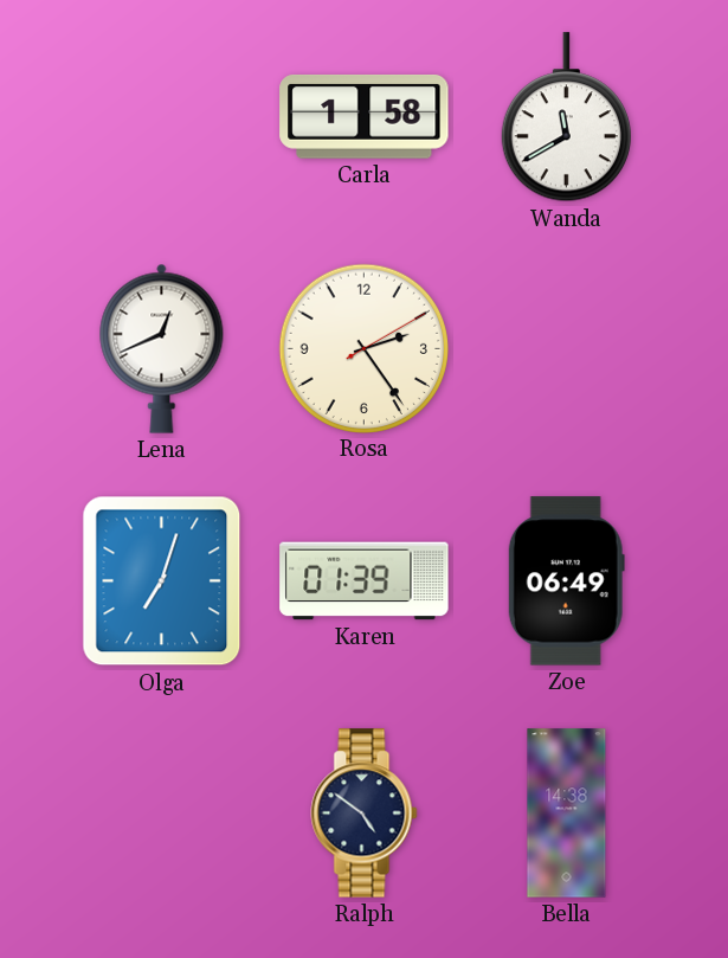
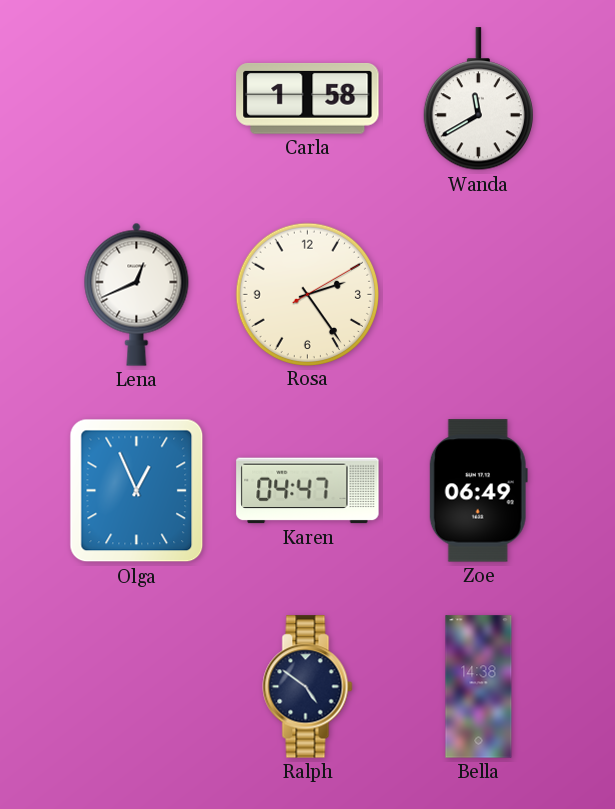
Olga: 7:03 -> 12:56
Karen: 01:39 -> 04:47
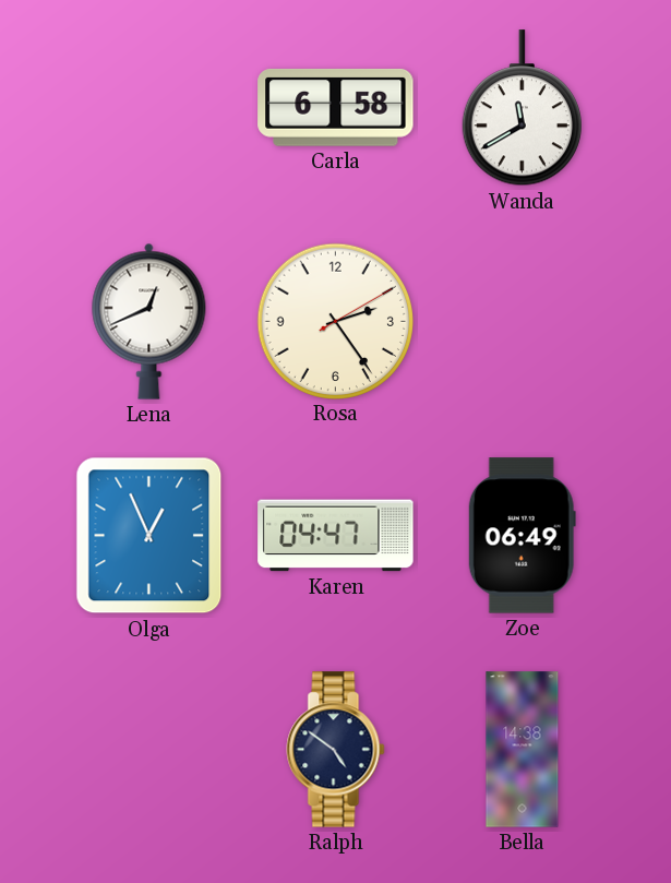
Carla: 1:58 -> 6:58
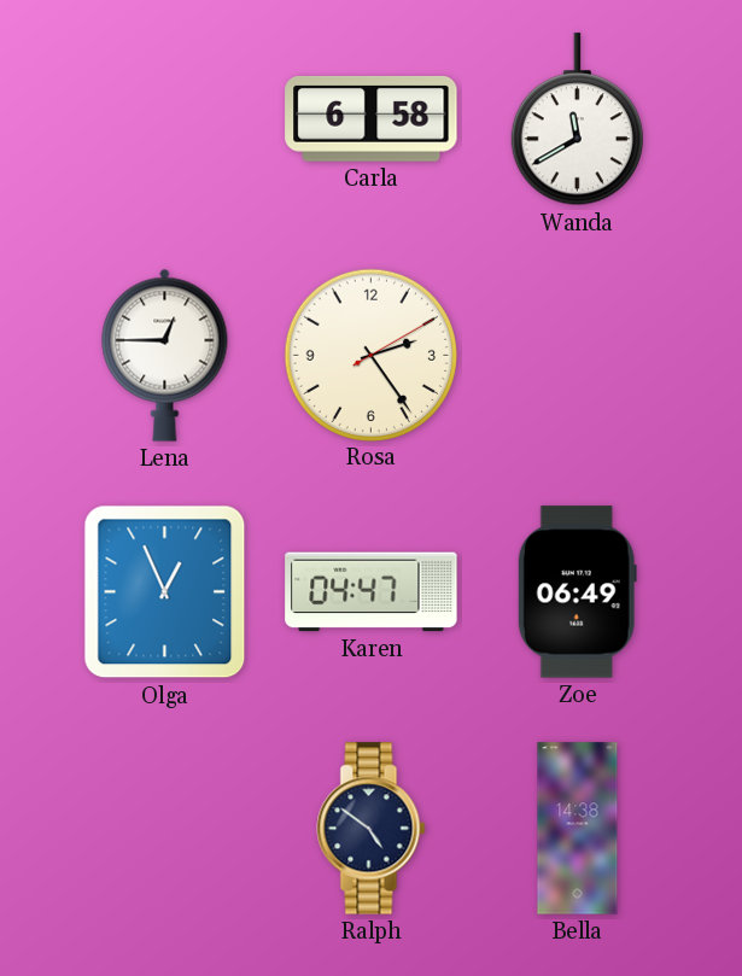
Lena: 12:41 -> 12:45
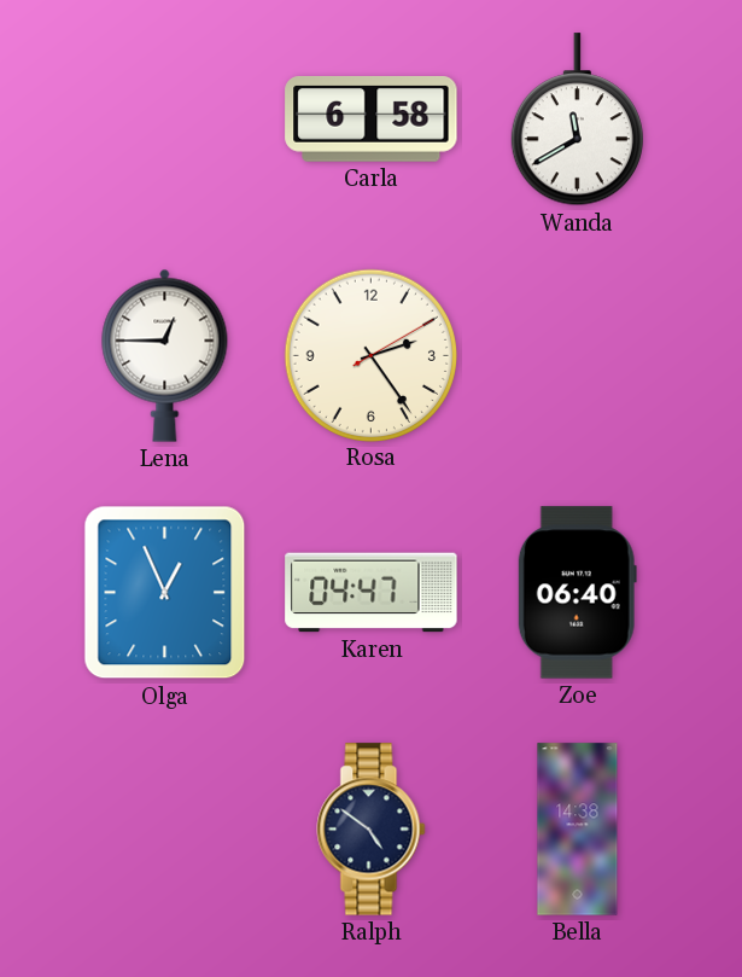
Zoe: 06:49 -> 06:40
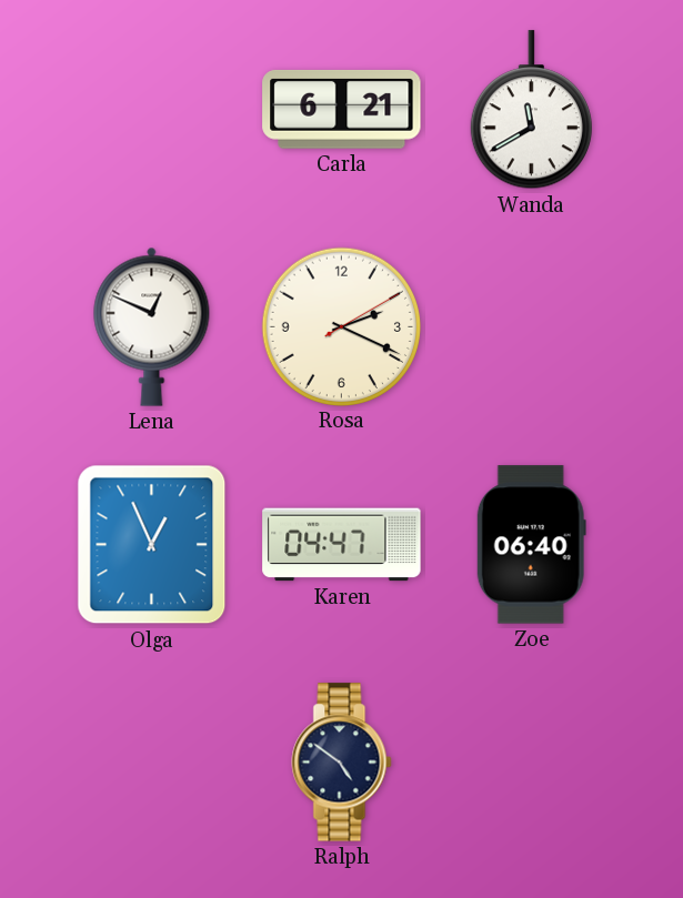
Carla: 6:58 -> 6:21
Lena: 12:45 -> 12:49
Rosa: 2:24 -> 2:19
Bella: 14:38 -> none
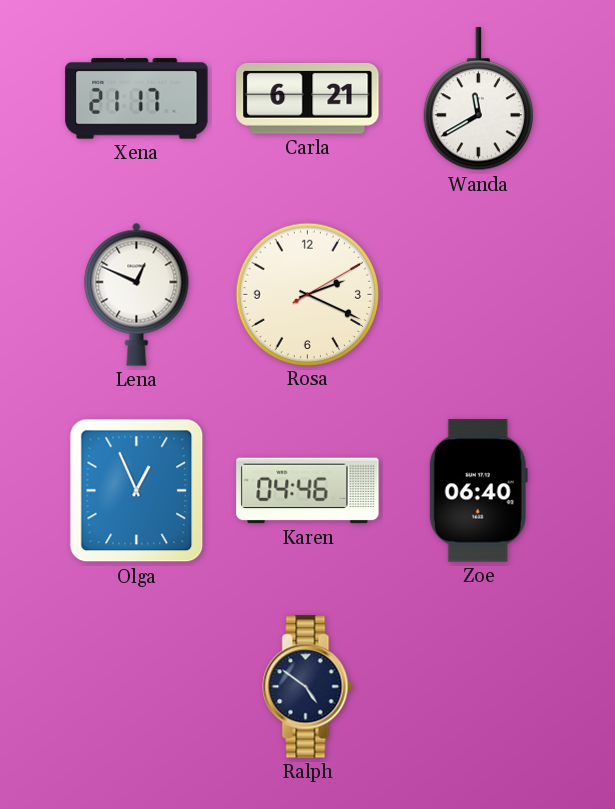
Xena: none -> 21:17
Karen: 04:47 -> 04:46
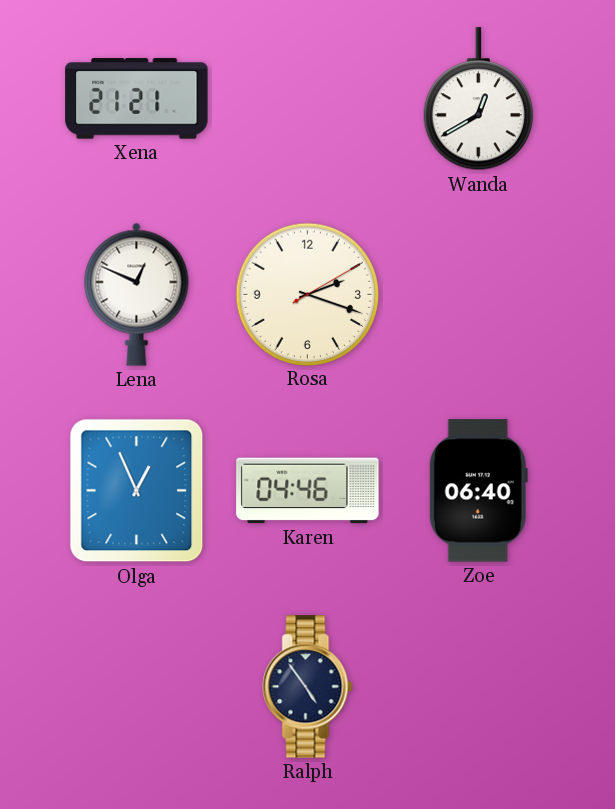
Xena: 21:17 -> 21:21
Carla: 6:21 -> none
Wanda: 11:40 -> 12:40
Rosa: 2:19 -> 2:18
Ralph: 4:51 -> 4:54
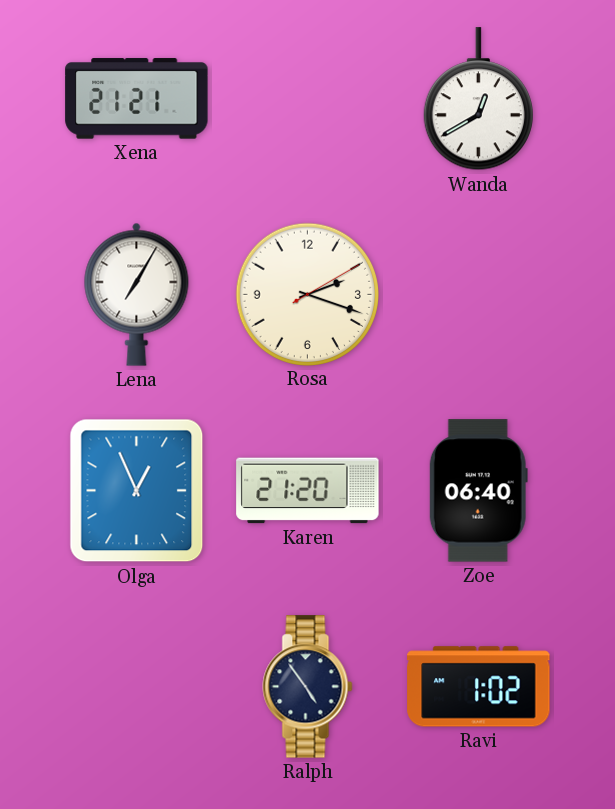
Lena: 12:49 -> 7:05
Karen: 04:46 -> 21:20
Ravi: none -> 1:02
